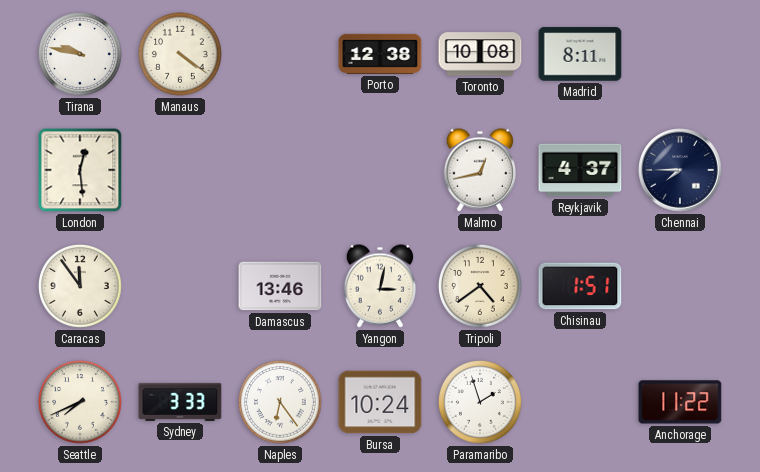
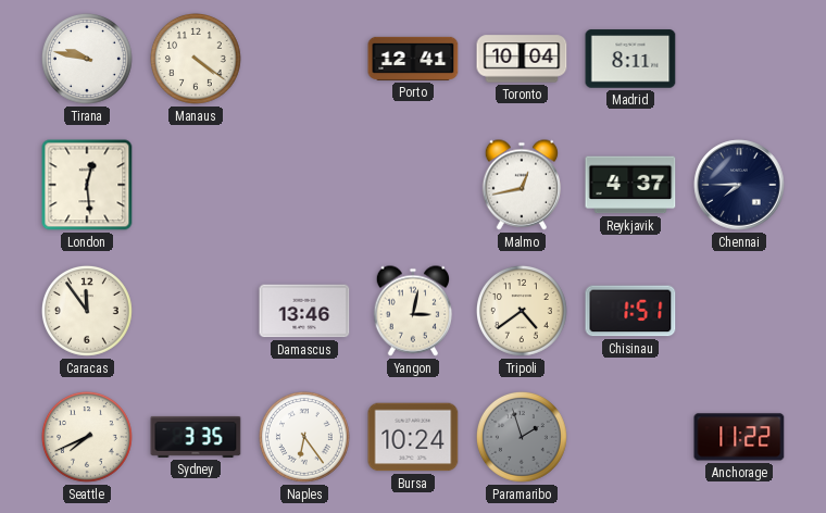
Porto: 12:38 -> 12:41
Toronto: 10:08 -> 10:04
Sydney: 3:33 -> 3:35
Paramaribo dial: white -> grey
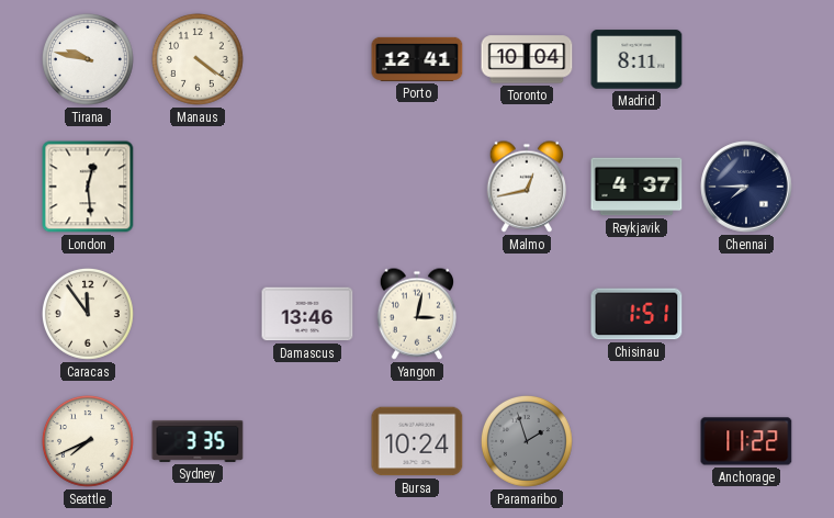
Tripoli: 4:39 -> none
Naples: 6:24 -> none
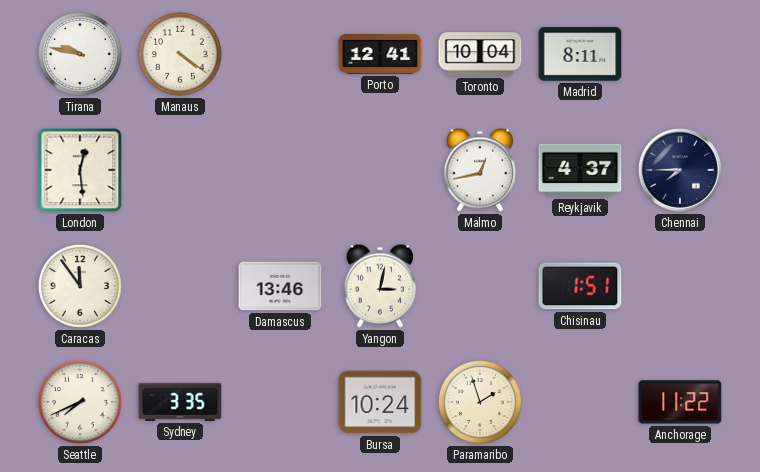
Paramaribo dial: grey -> cream
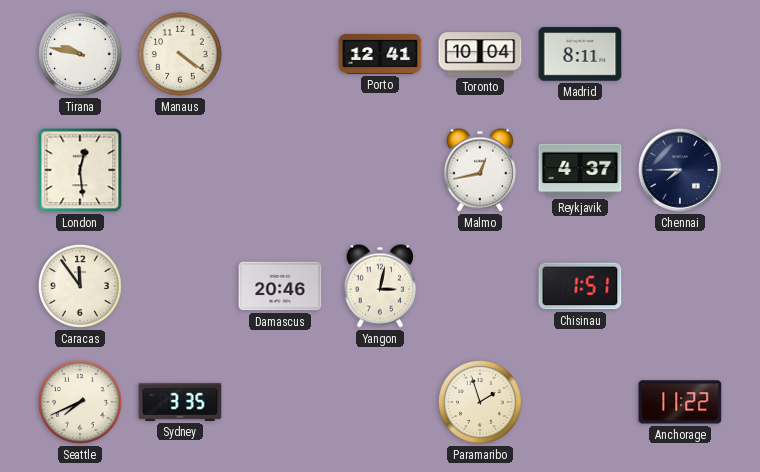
Damascus: 13:46 -> 20:46
Bursa: 10:24 -> none
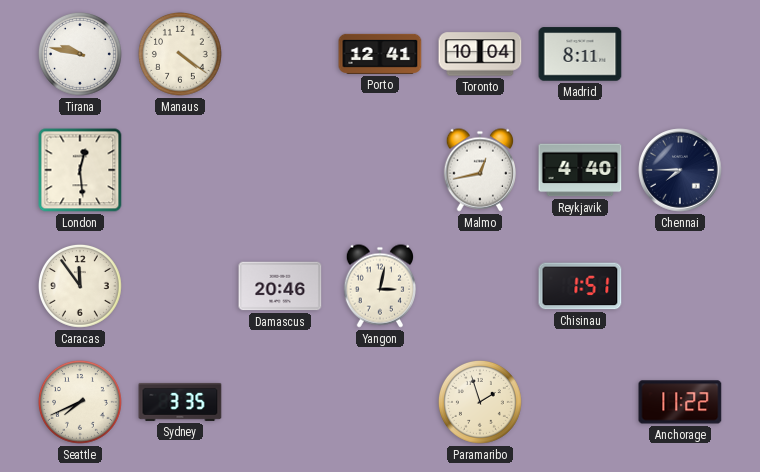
Reykjavik: 4:37 -> 4:40
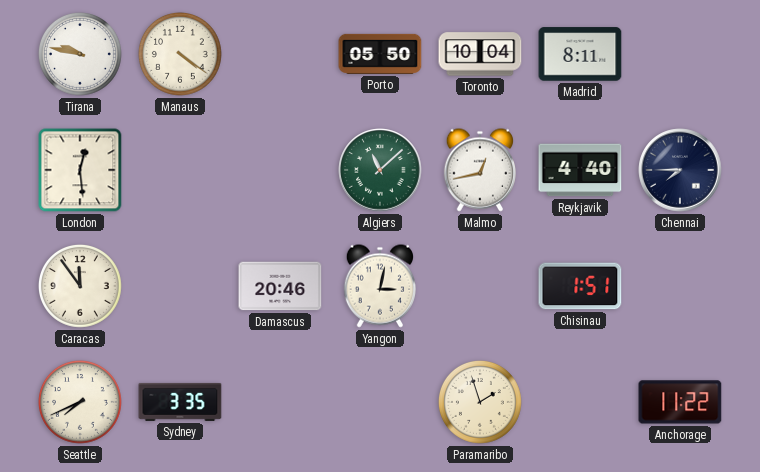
Porto: 12:41 -> 05:50
Algiers: none -> 11:08
